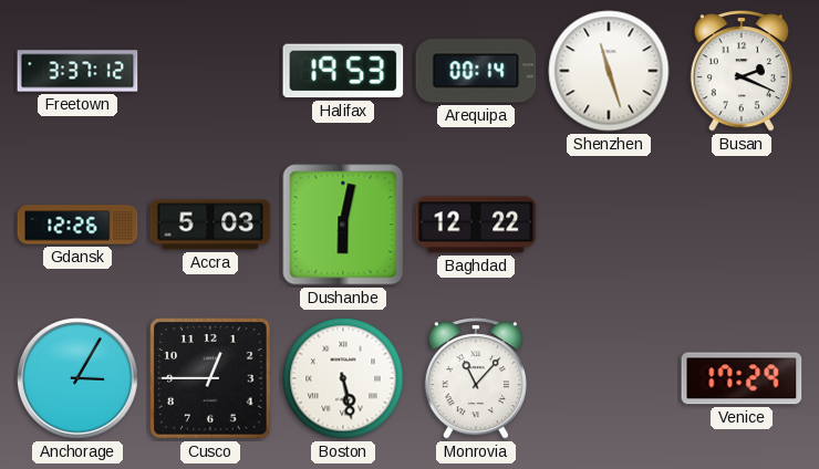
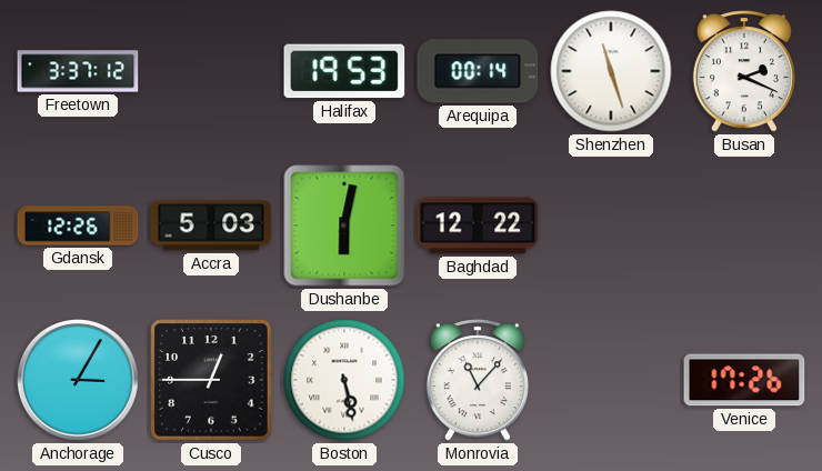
Venice: 17:29 -> 17:26
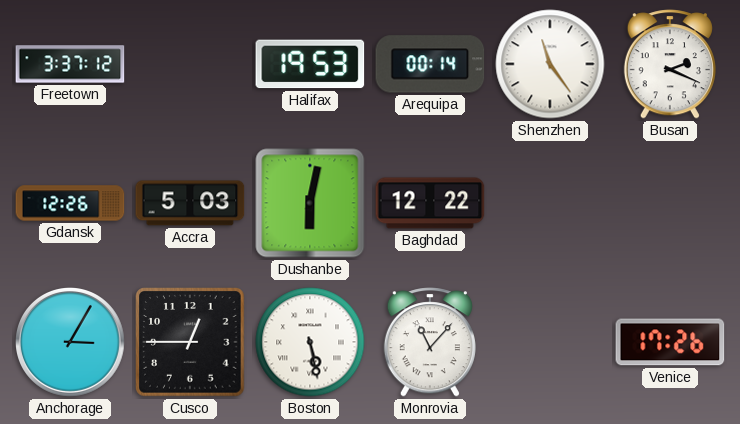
Shenzhen: 11:27 -> 11:24
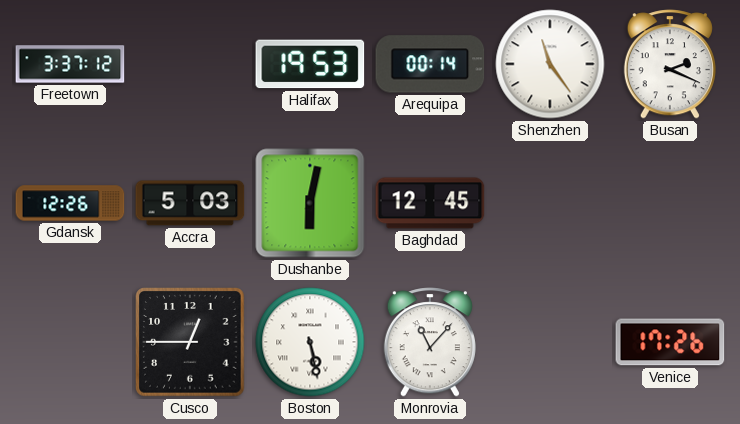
Baghdad: 12:22 -> 12:45
Anchorage: 3:05 -> none
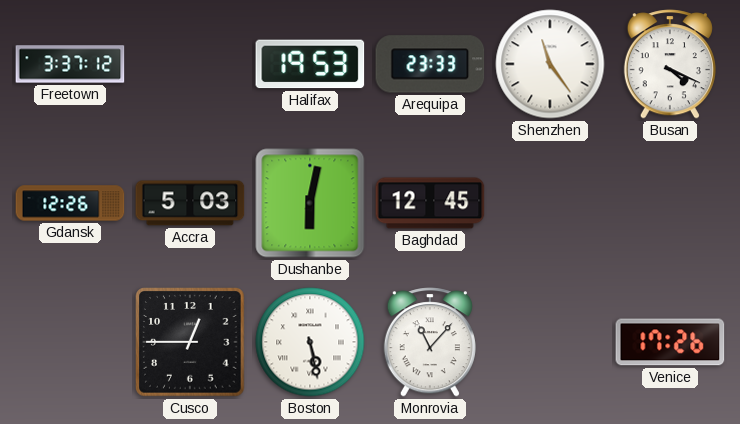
Arequipa: 00:14 -> 23:33
Busan: 2:19 -> 4:19
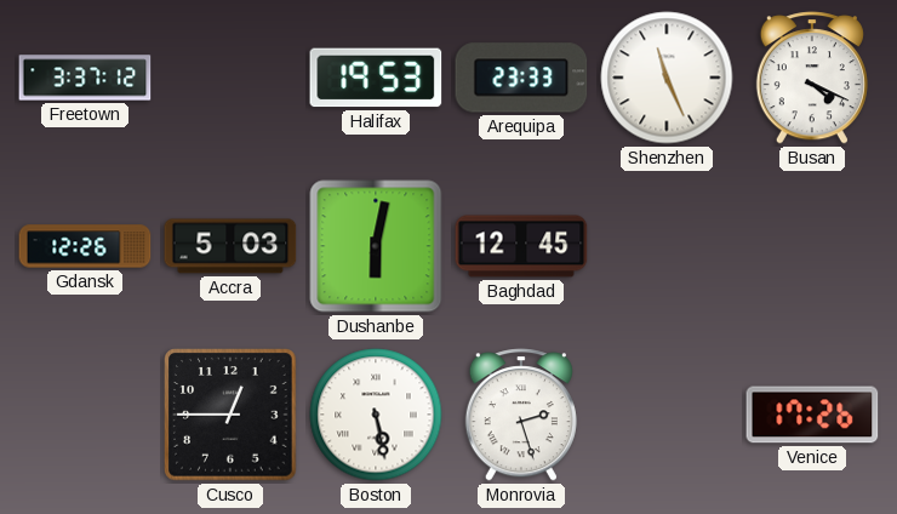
Shenzhen: 11:24 -> 11:26
Monrovia: 11:07 -> 2:27
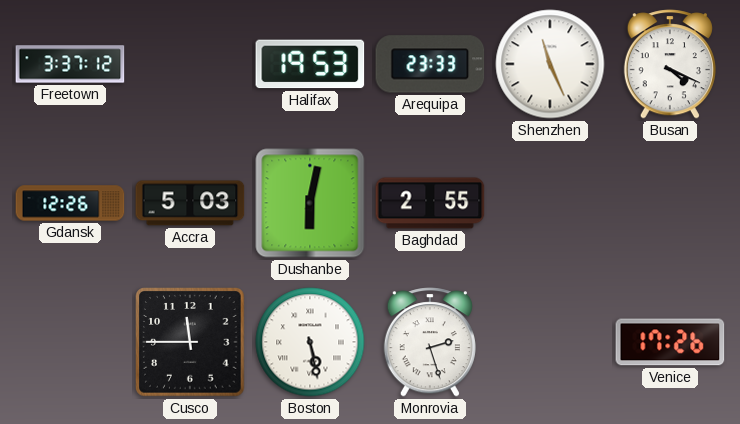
Baghdad: 12:45 -> 2:55
Cusco: 12:45 -> 11:45
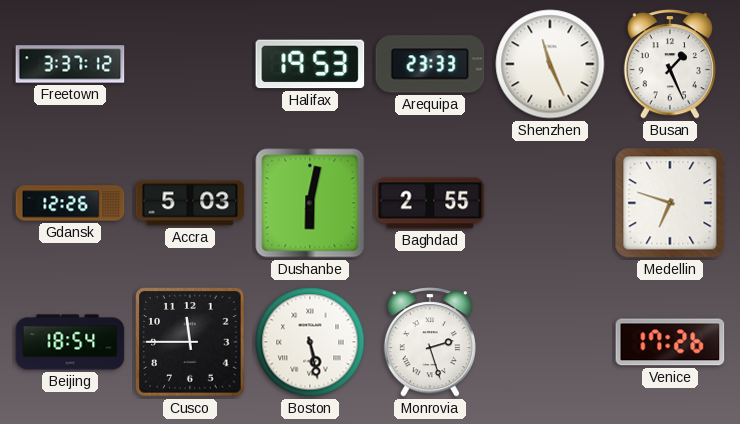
Busan: 4:19 -> 1:26
Medellin: none -> 6:48
Beijing: none -> 18:54
